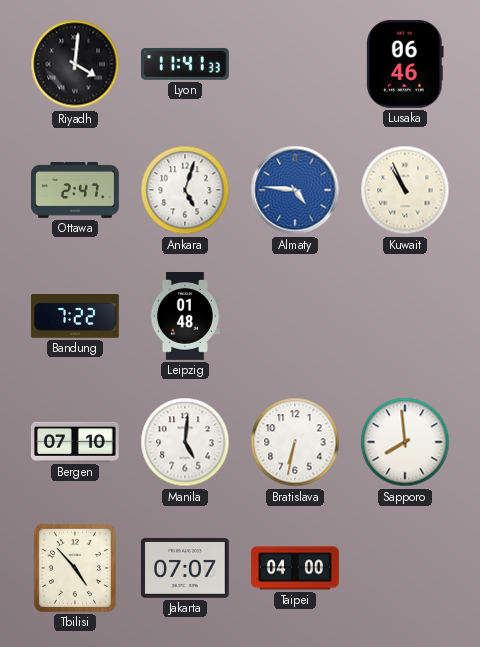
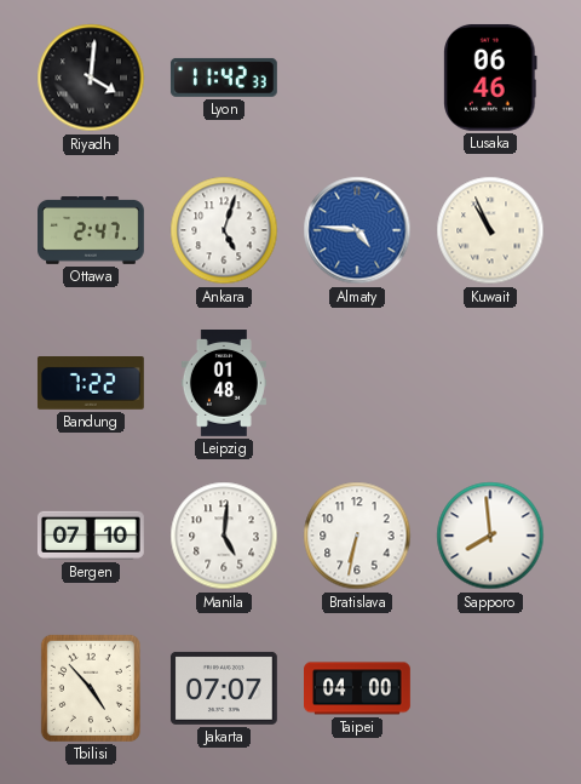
Lyon: 11:41 -> 11:42
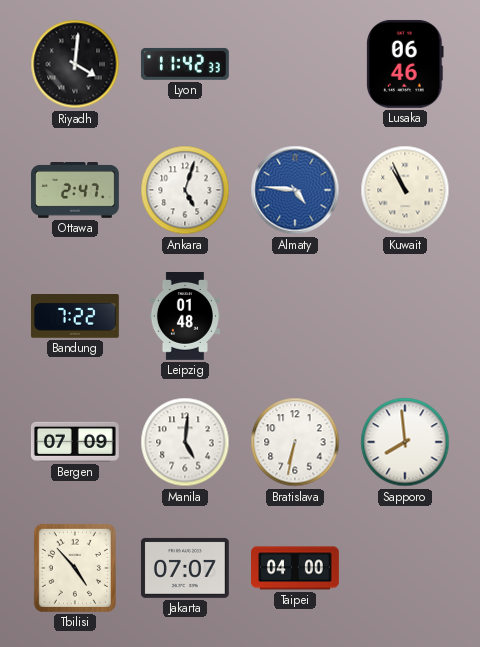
Bergen: 07:10 -> 07:09
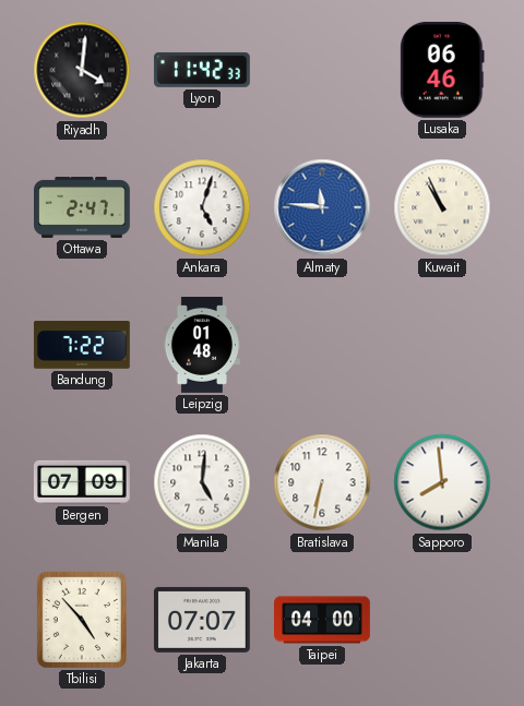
Almaty: 4:46 -> 11:46
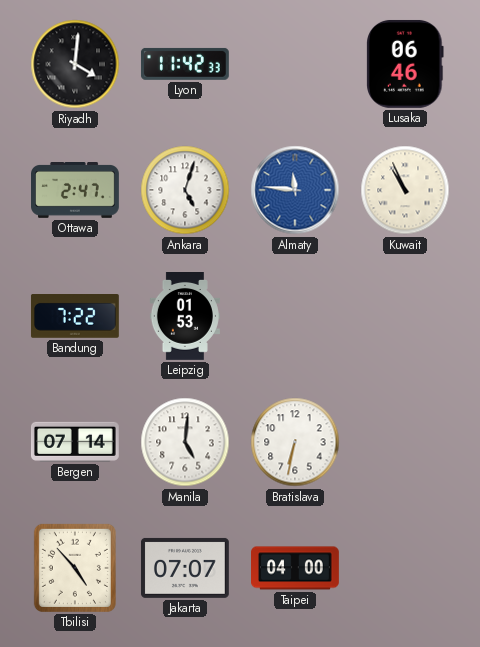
Leipzig: 01:48 -> 01:53
Bergen: 07:09 -> 07:14
Sapporo: 7:59 -> none
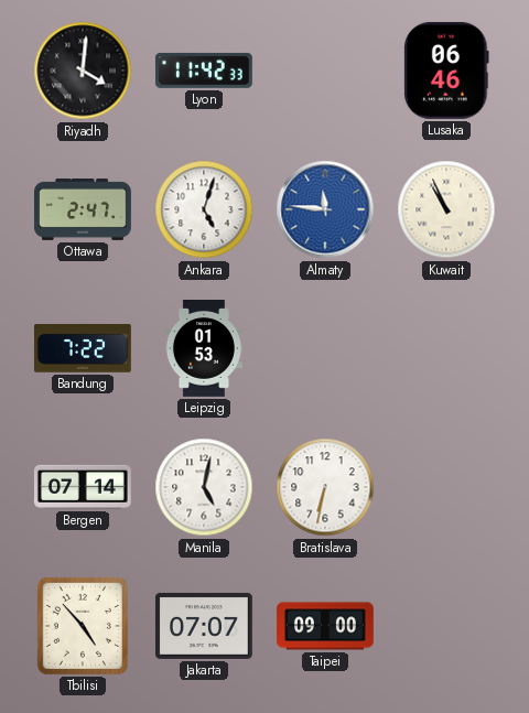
Manila: 5:01 -> 5:02
Taipei: 04:00 -> 09:00
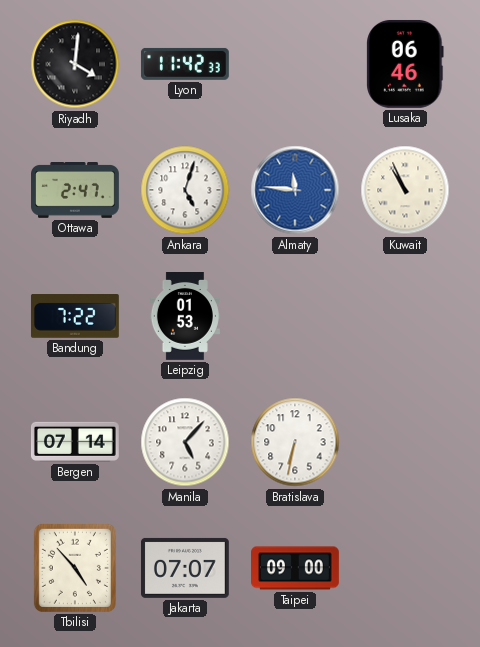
Manila: 5:02 -> 5:07
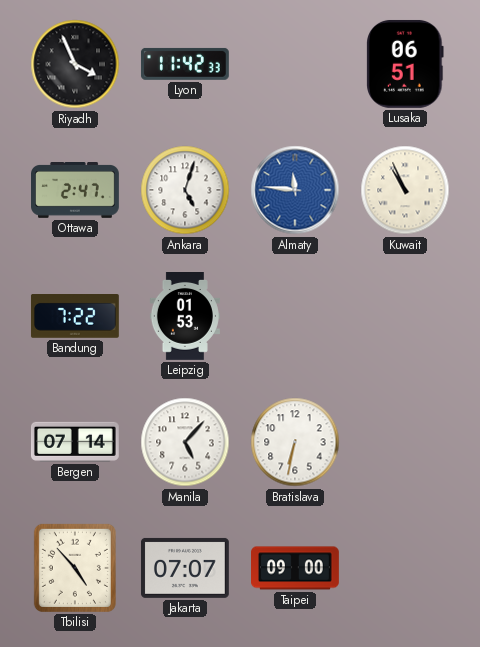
Riyadh: 4:01 -> 3:56
Lusaka: 06:46 -> 06:51
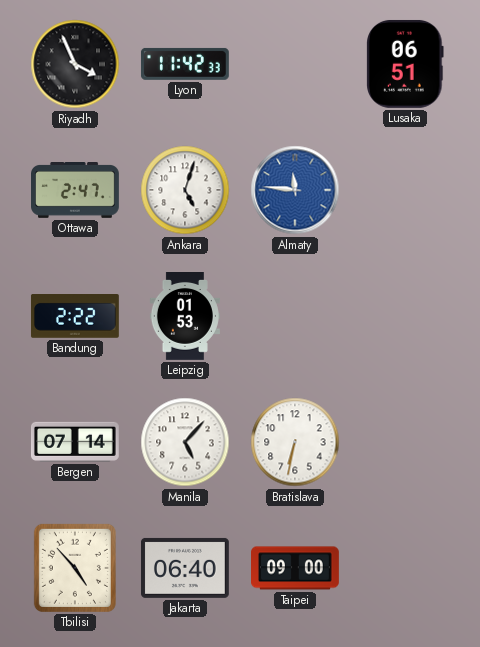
Kuwait: 10:56 -> none
Bandung: 7:22 -> 2:22
Jakarta: 07:07 -> 06:40
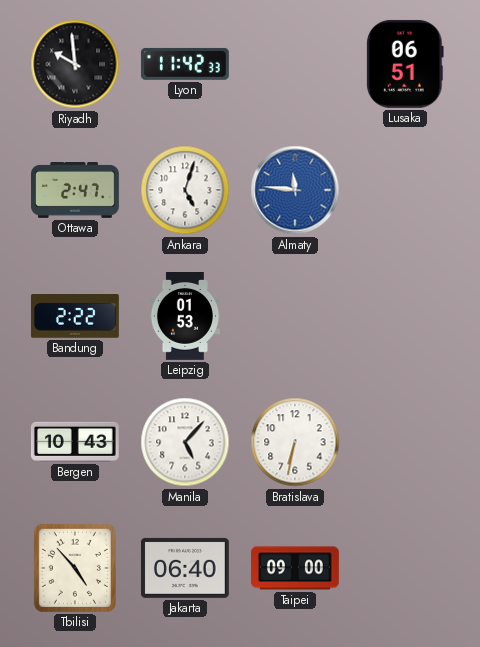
Riyadh: 3:56 -> 9:59
Bergen: 07:14 -> 10:43
